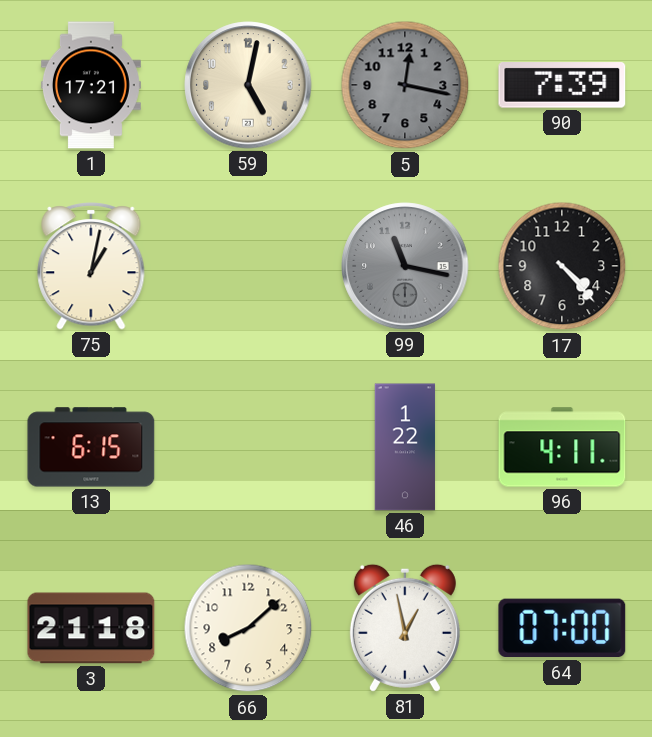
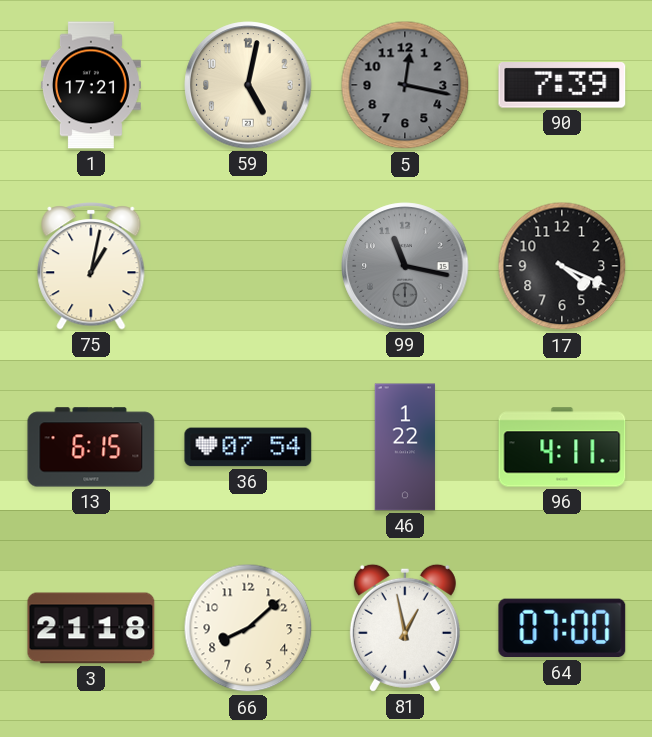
17: 4:23 -> 4:19
36: none -> 07:54
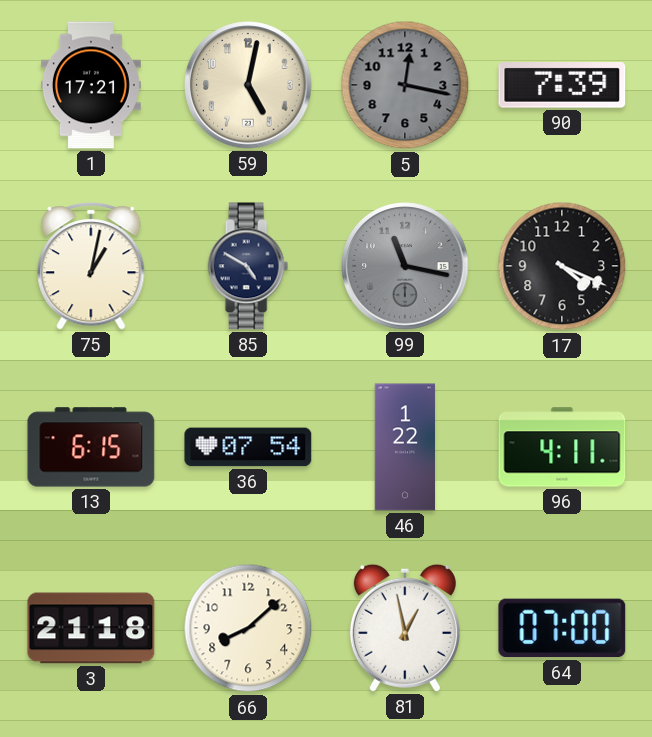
85: none -> 4:50
